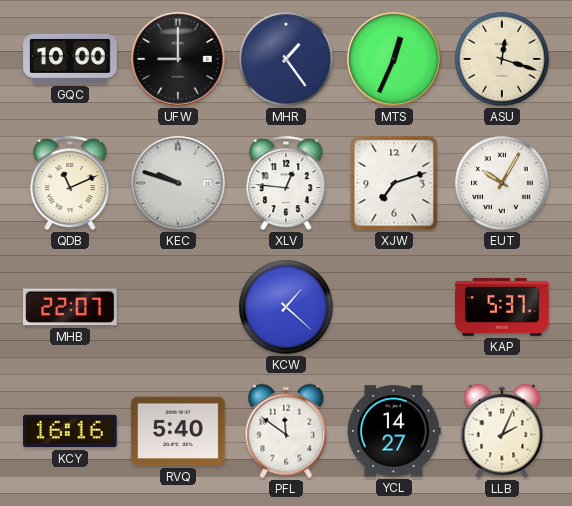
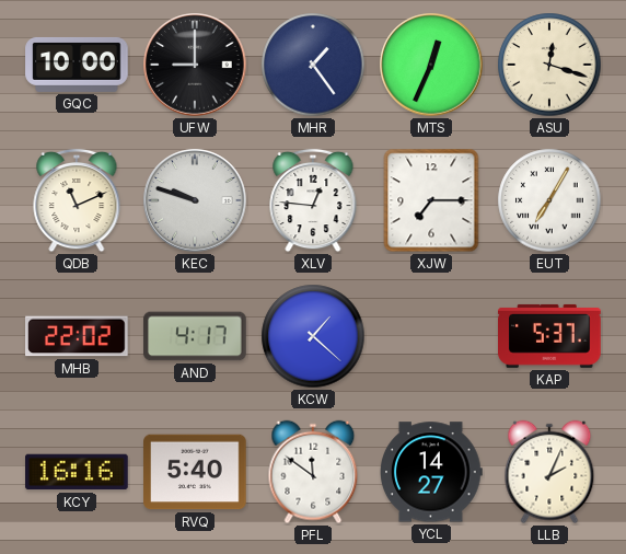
XJW: 7:12 -> 7:15
EUT: 10:05 -> 7:05
MHB: 22:07 -> 22:02
AND: none -> 4:17
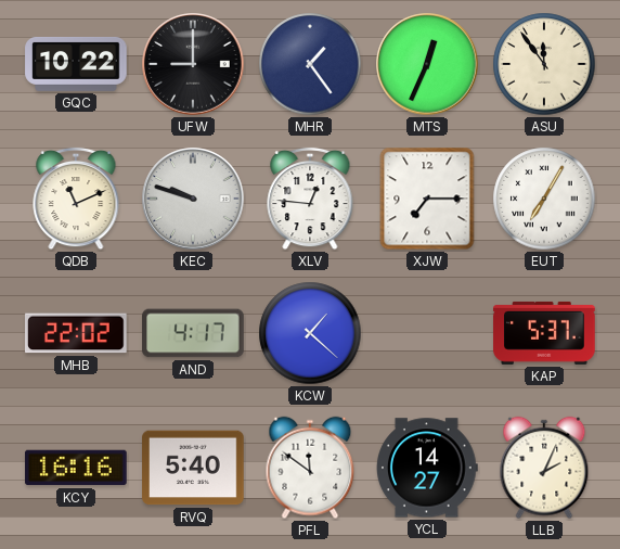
GQC: 10:00 -> 10:22
ASU: 12:18 -> 11:54
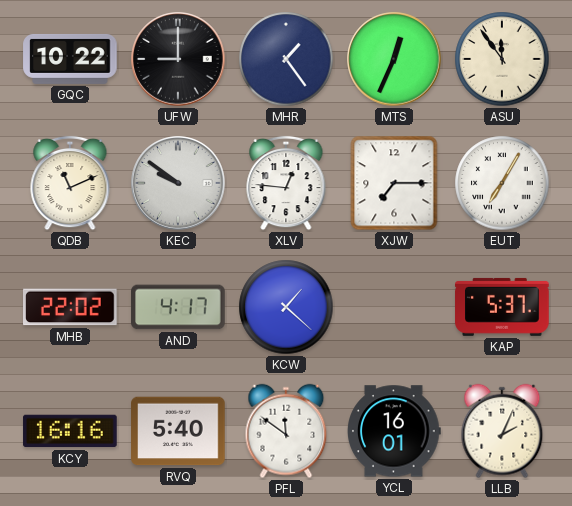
KEC: 9:48 -> 9:51
YCL: 14:27 -> 16:01
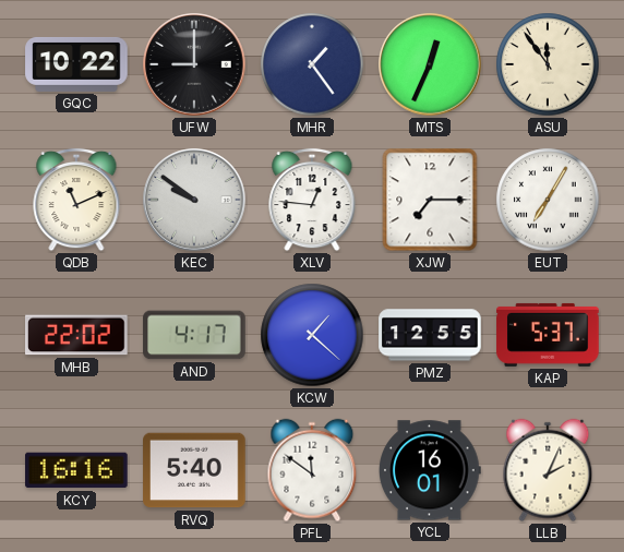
PMZ: none -> 12:55
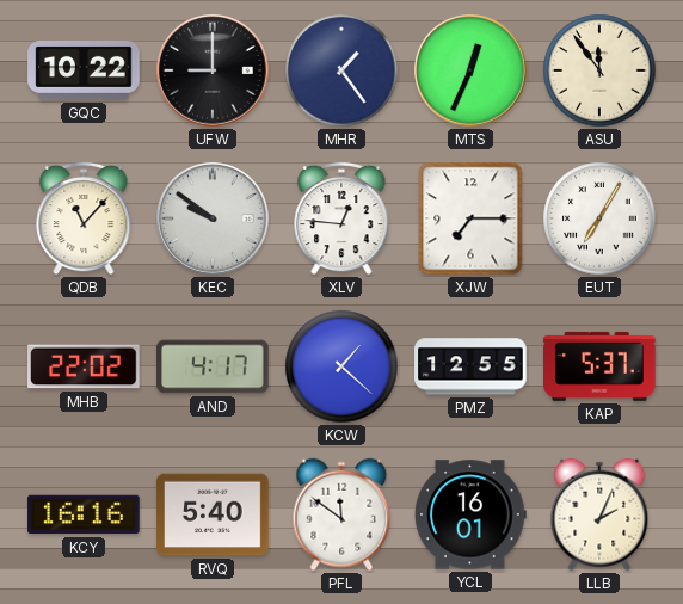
QDB: 11:11 -> 11:07
